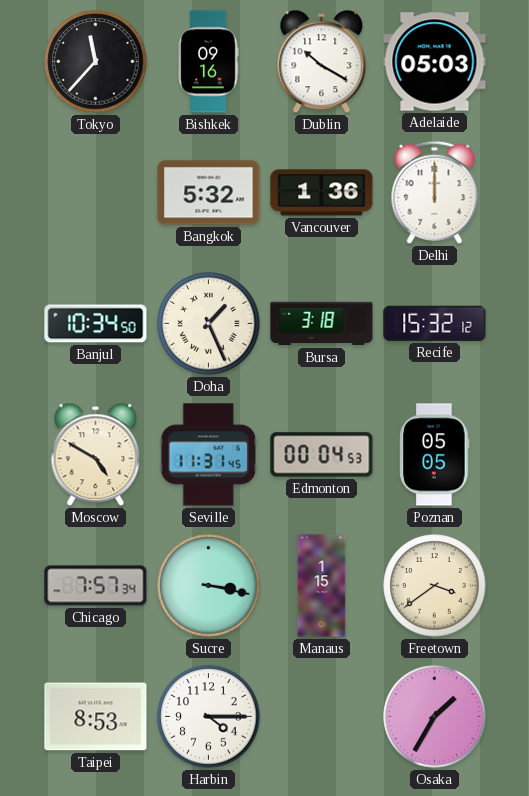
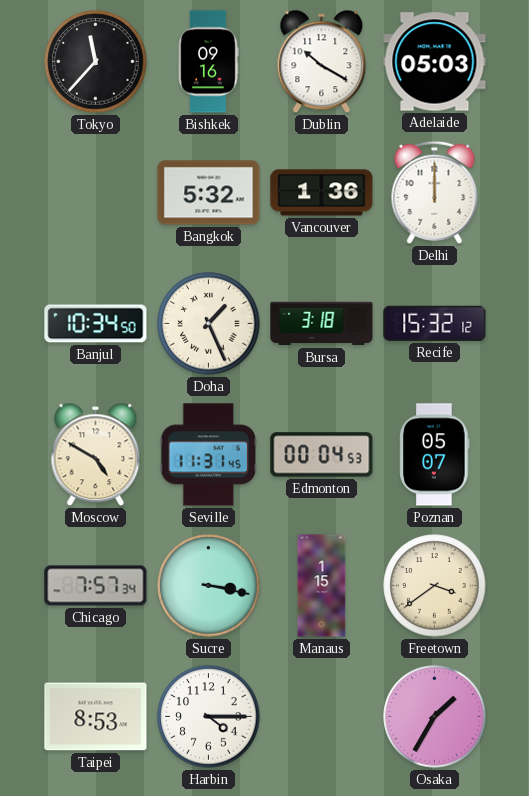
Poznan: 05:05 -> 05:07
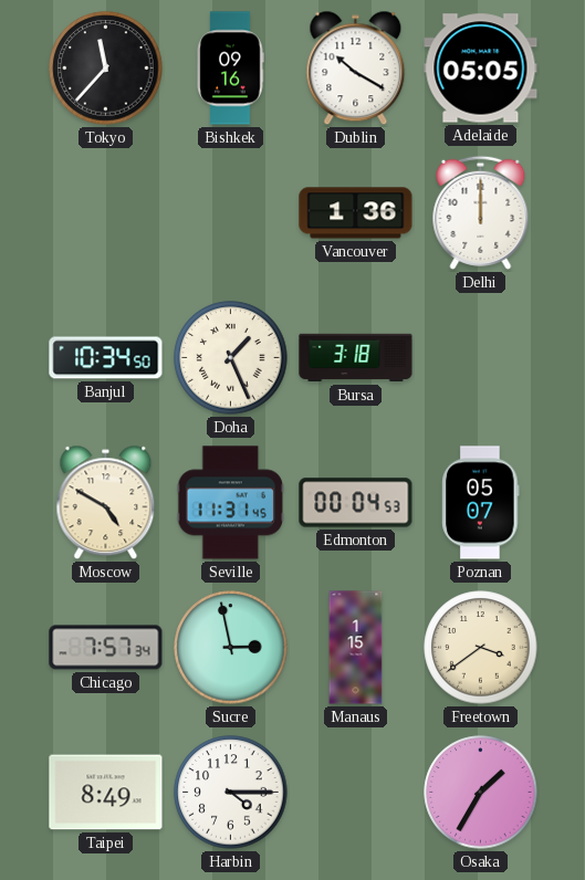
Adelaide: 05:03 -> 05:05
Bangkok: 5:32 -> none
Recife: 15:32 -> none
Sucre: 3:17 -> 2:58
Taipei: 8:53 -> 8:49
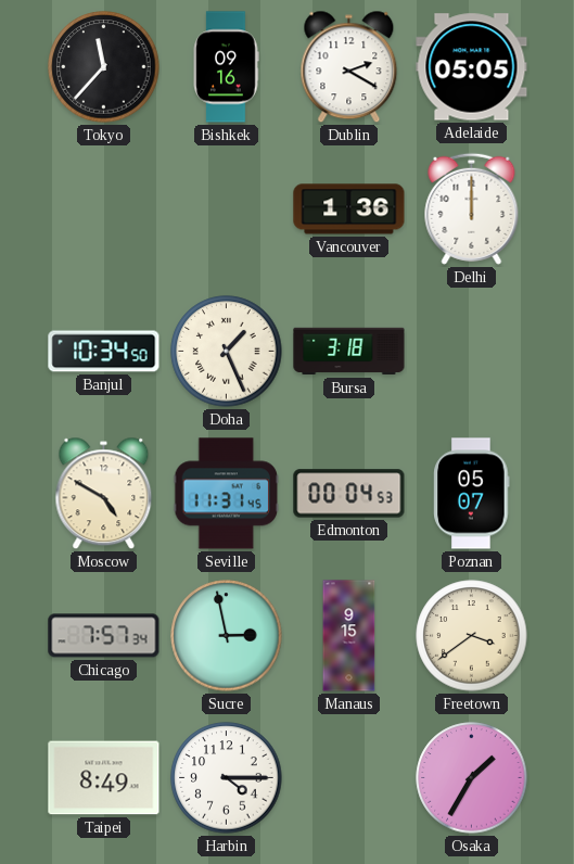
Dublin: 10:20 -> 2:20
Manaus: 1:15 -> 9:15
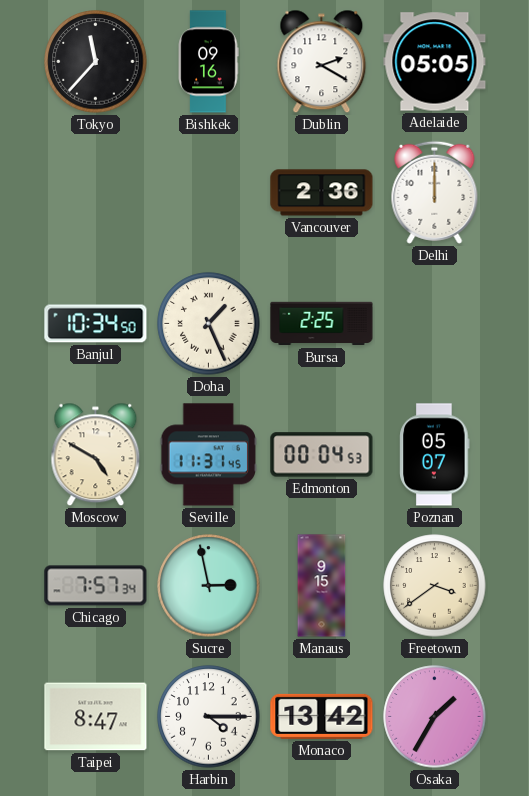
Vancouver: 1:36 -> 2:36
Bursa: 3:18 -> 2:25
Taipei: 8:49 -> 8:47
Monaco: none -> 13:42
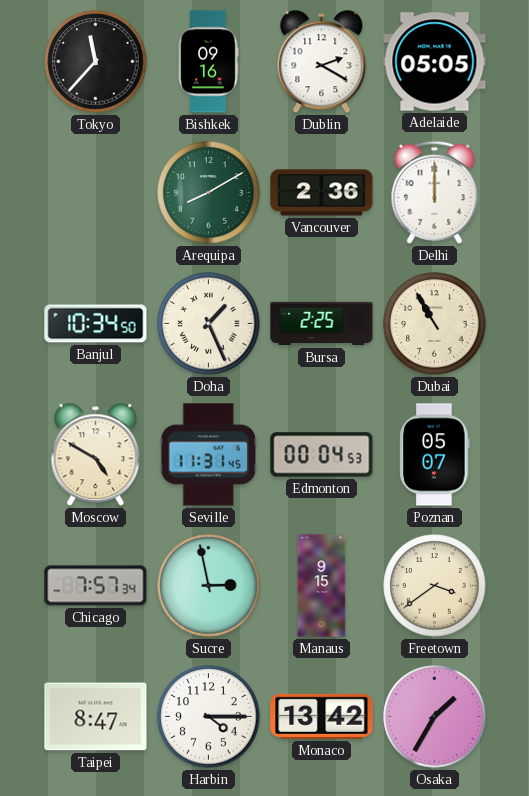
Arequipa: none -> 8:10
Dubai: none -> 10:55
